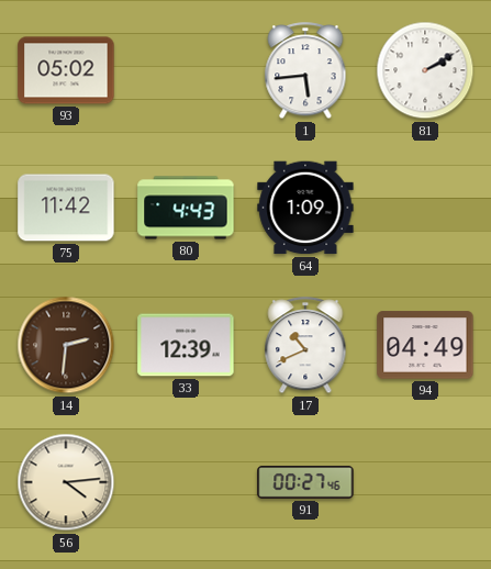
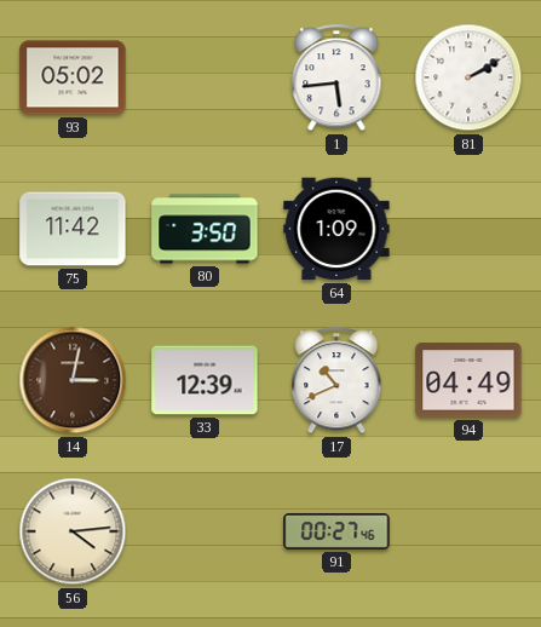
80: 4:43 -> 3:50
14: 2:31 -> 3:02
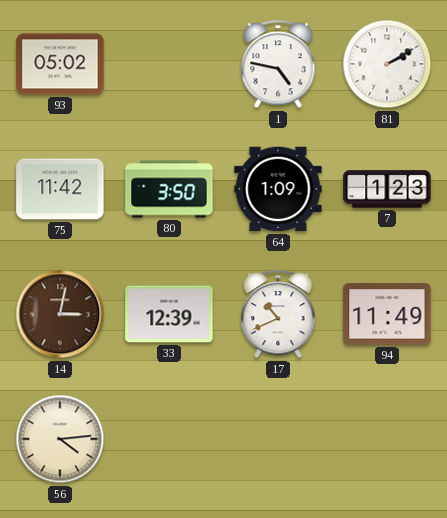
1: 5:44 -> 4:47
7: none -> 1:23
94: 04:49 -> 11:49
91: 00:27 -> none
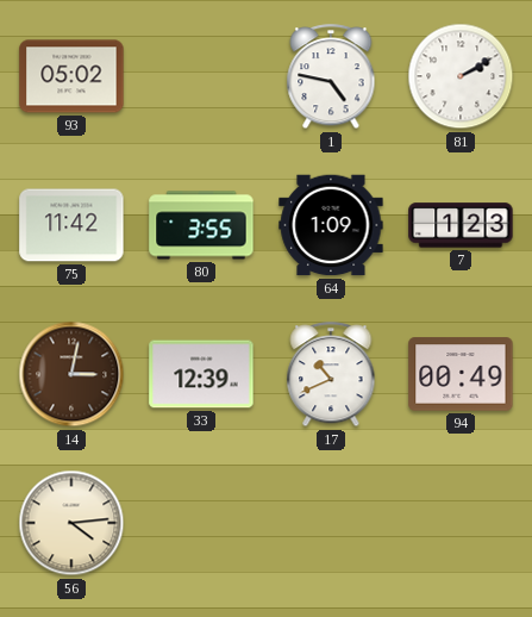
80: 3:50 -> 3:55
94: 11:49 -> 00:49
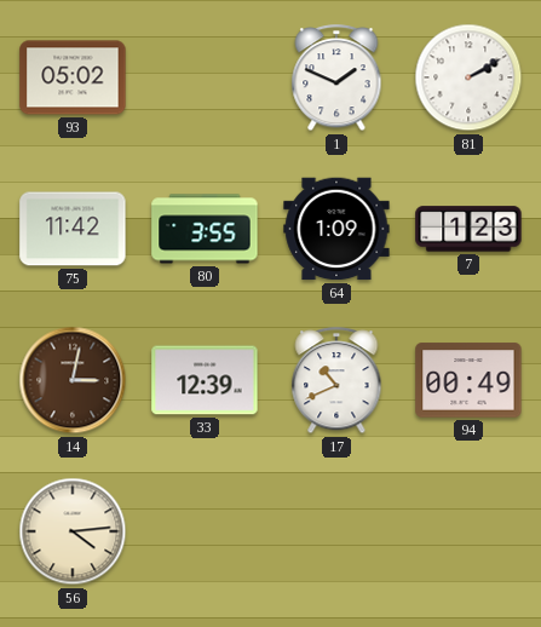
1: 4:47 -> 1:49
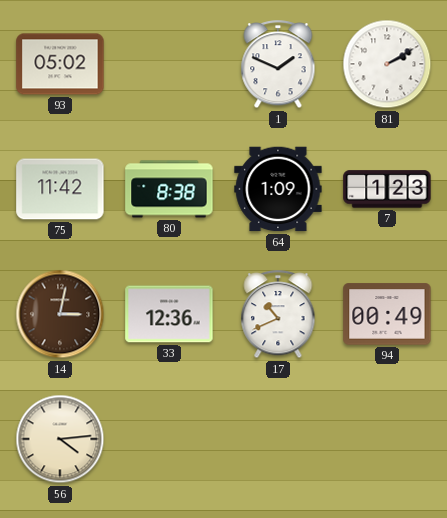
80: 3:55 -> 8:38
33: 12:39 -> 12:36
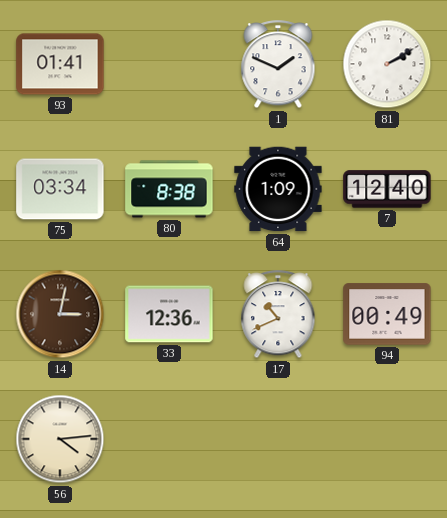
93: 05:02 -> 01:41
75: 11:42 -> 03:34
7: 1:23 -> 12:40
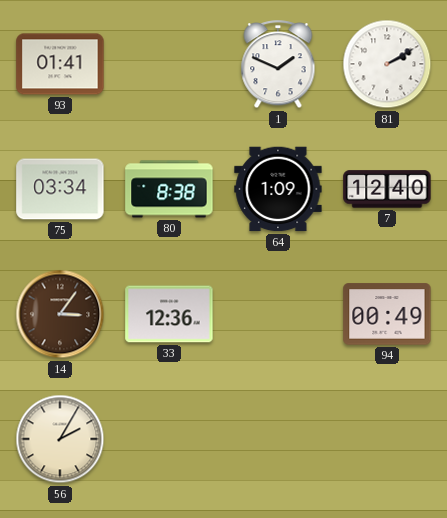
14: 3:02 -> 3:06
17: 10:41 -> none
56: 4:14 -> 2:05
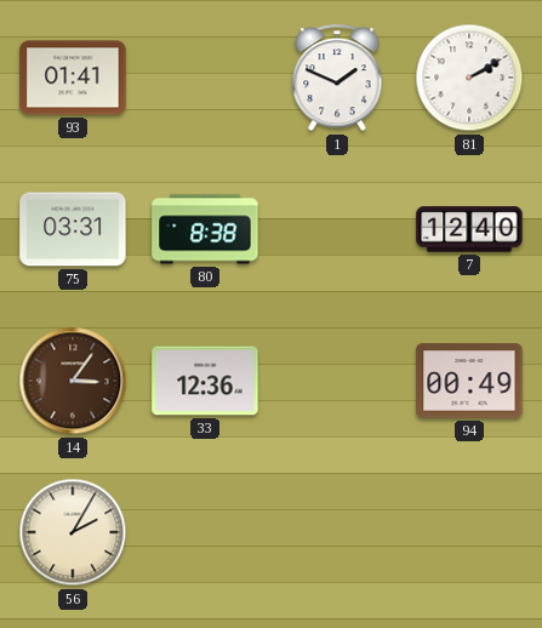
75: 03:34 -> 03:31
64: 1:09 -> none
